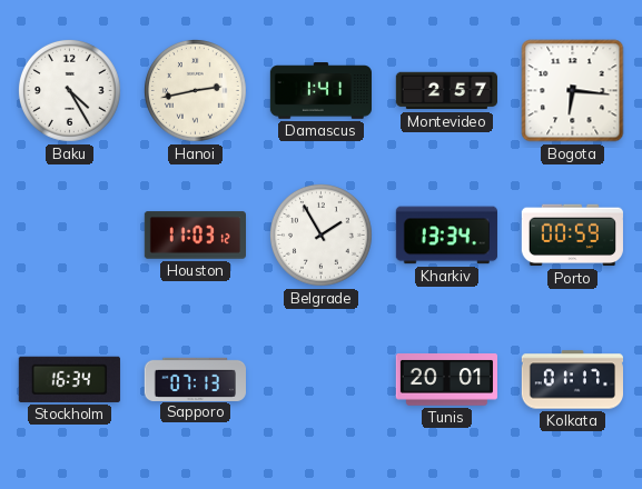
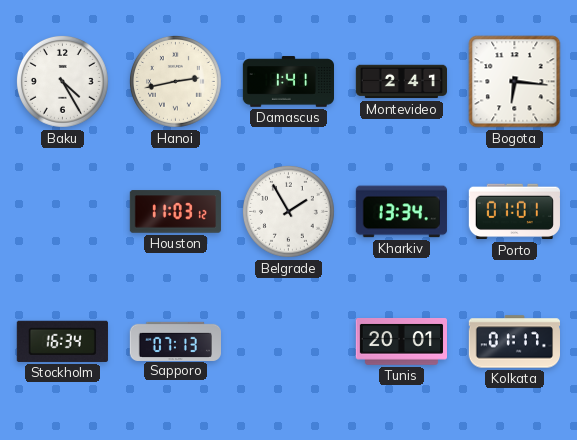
Montevideo: 2:57 -> 2:41
Porto: 00:59 -> 01:01
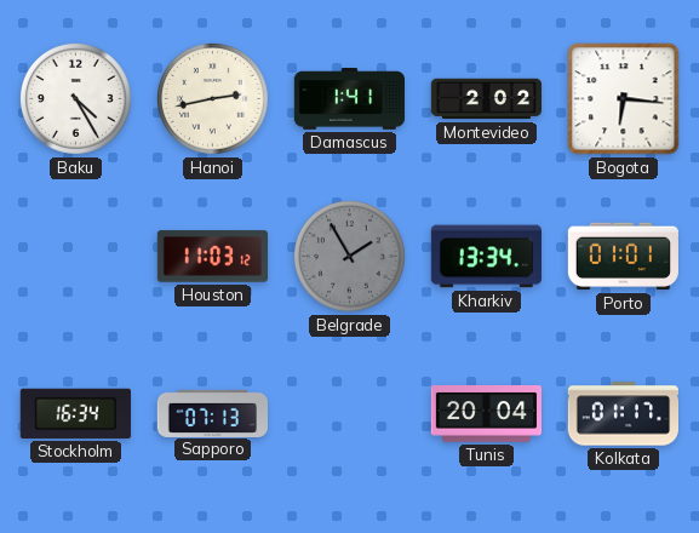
Montevideo: 2:41 -> 2:02
Belgrade dial: white -> grey
Tunis: 20:01 -> 20:04
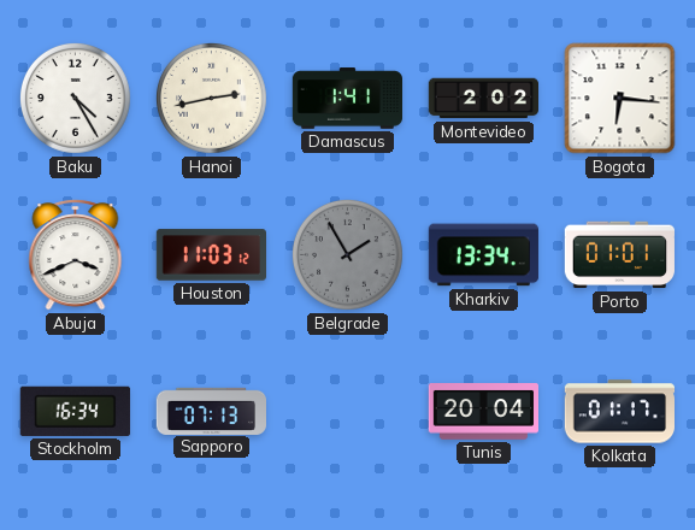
Abuja: none -> 3:41
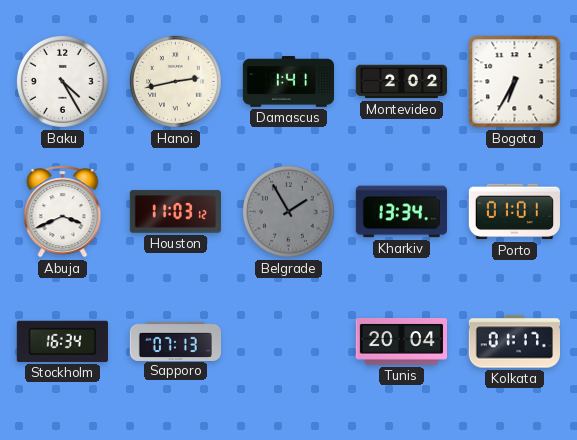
Bogota: 6:16 -> 6:35
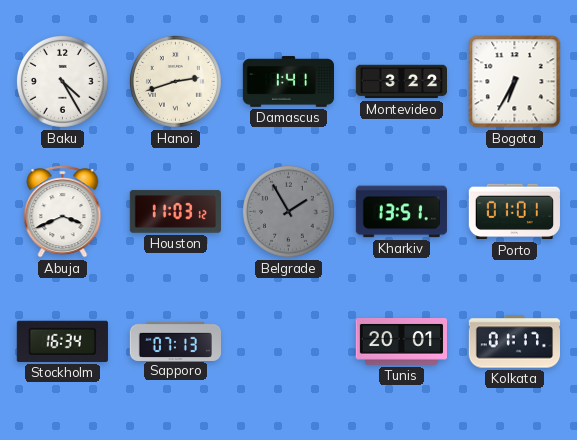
Hanoi: 2:43 -> 2:42
Montevideo: 2:02 -> 3:22
Kharkiv: 13:34 -> 13:51
Tunis: 20:04 -> 20:01
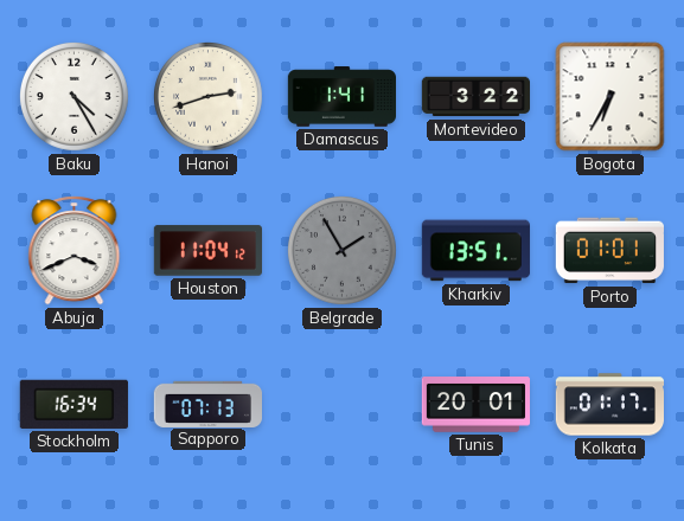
Houston: 11:03 -> 11:04
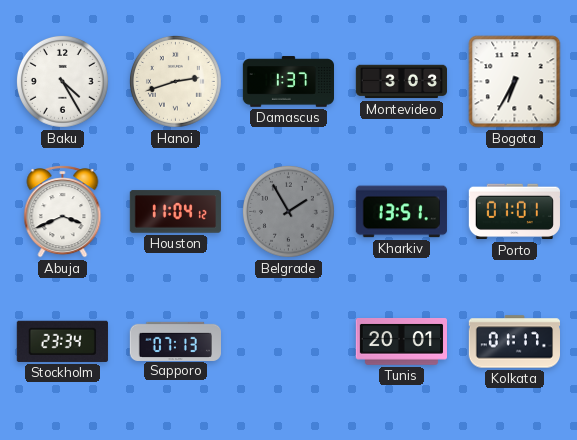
Damascus: 1:41 -> 1:37
Montevideo: 3:22 -> 3:03
Stockholm: 16:34 -> 23:34
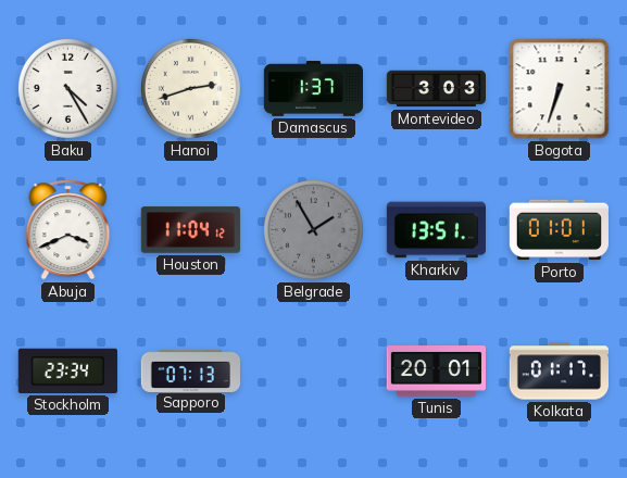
Bogota: 6:35 -> 6:33
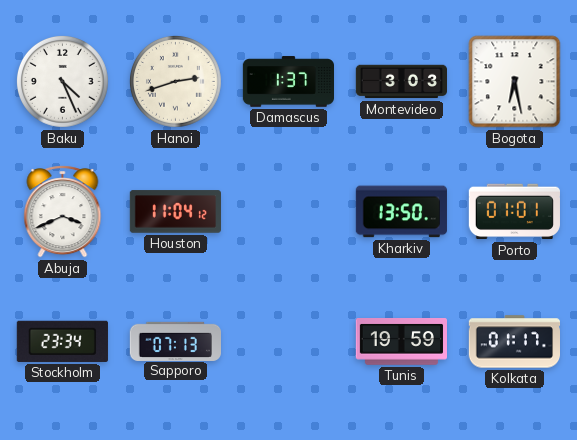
Baku: 4:25 -> 4:26
Bogota: 6:33 -> 6:28
Belgrade: 1:55 -> none
Kharkiv: 13:51 -> 13:50
Tunis: 20:01 -> 19:59
